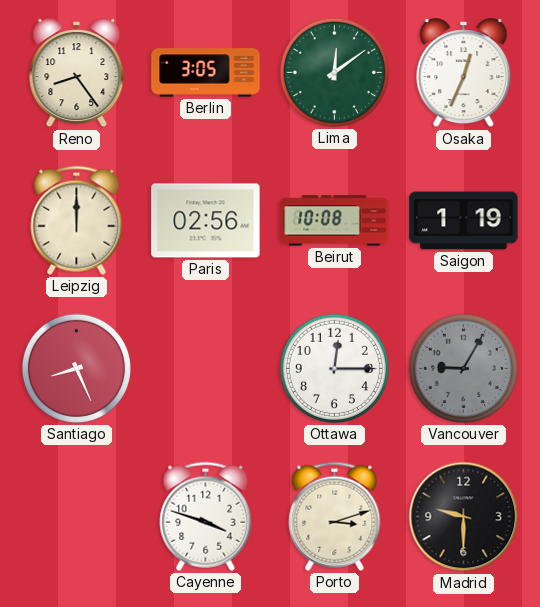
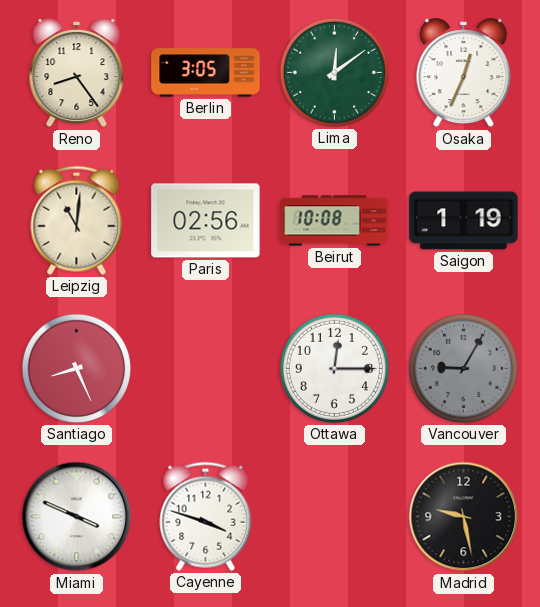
Leipzig: 12:00 -> 11:01
Miami: none -> 3:49
Porto: 3:12 -> none
Madrid: 9:30 -> 9:28
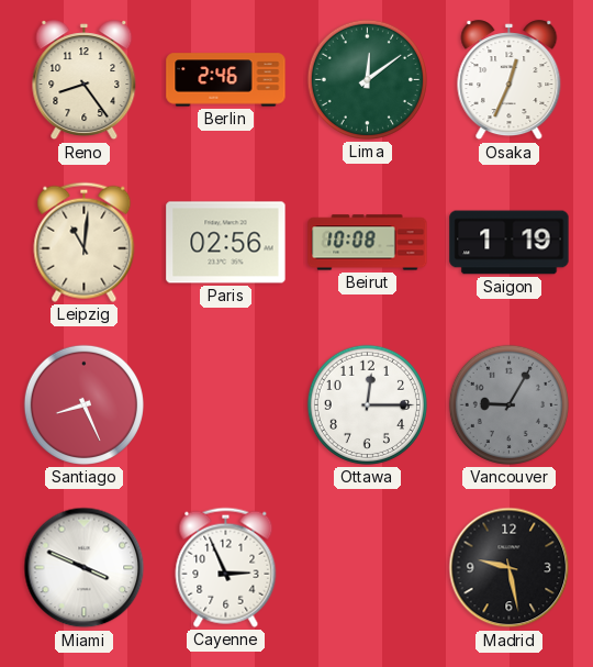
Berlin: 3:05 -> 2:46
Cayenne: 3:48 -> 2:56
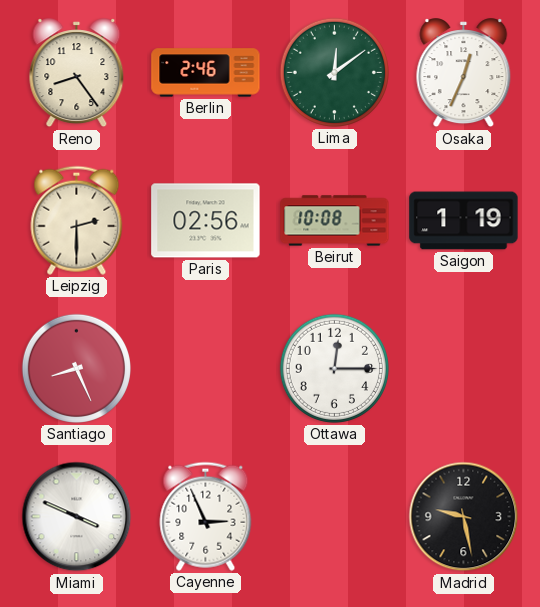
Leipzig: 11:01 -> 2:30
Vancouver: 9:05 -> none
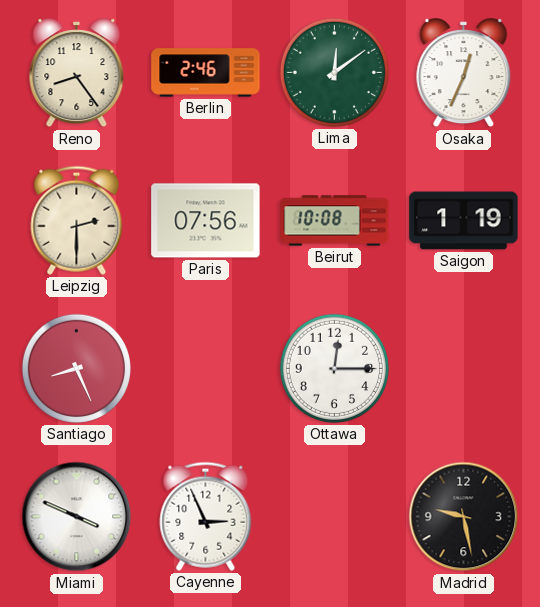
Paris: 02:56 -> 07:56
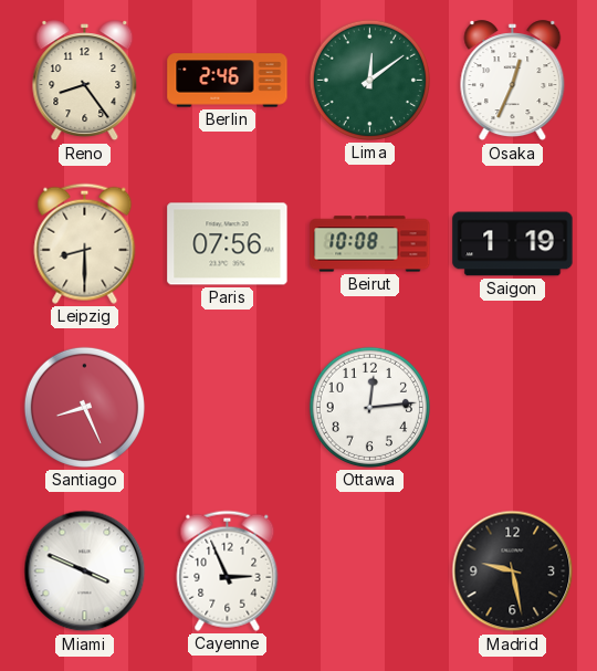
Leipzig: 2:30 -> 8:30
Ottawa: 12:15 -> 12:14
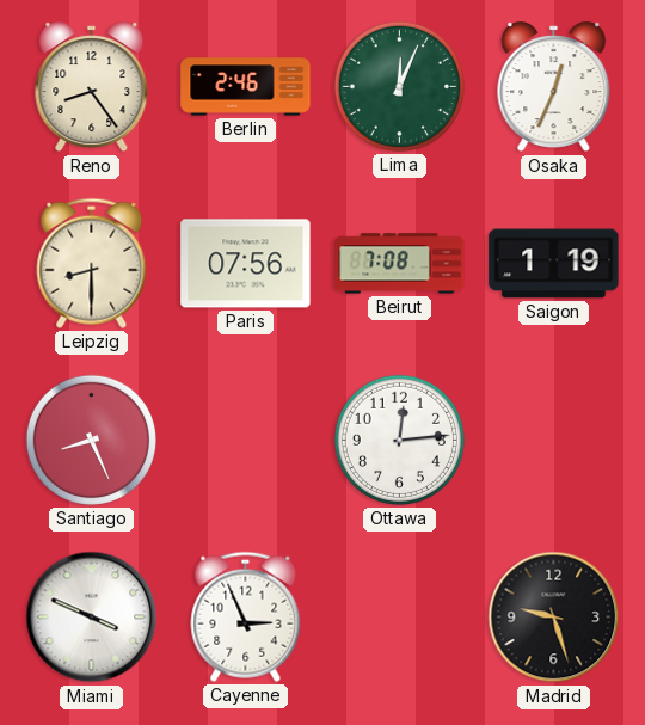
Lima: 12:09 -> 12:04
Beirut: 10:08 -> 7:08
Madrid: 9:28 -> 9:27
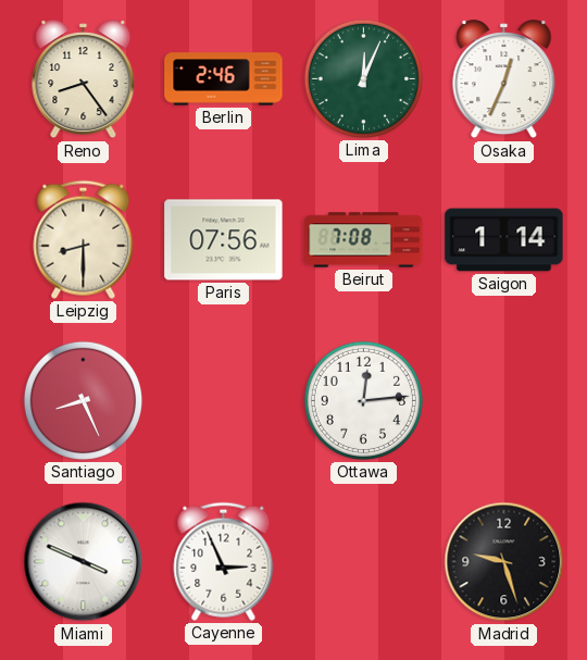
Saigon: 1:19 -> 1:14
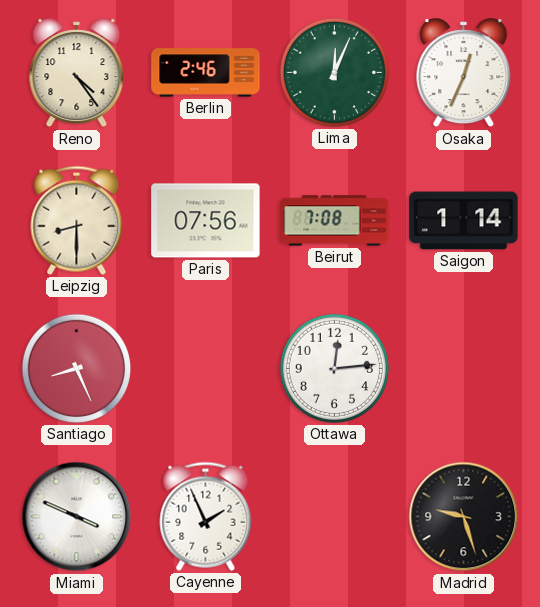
Reno: 8:24 -> 4:24
Cayenne: 2:56 -> 1:56
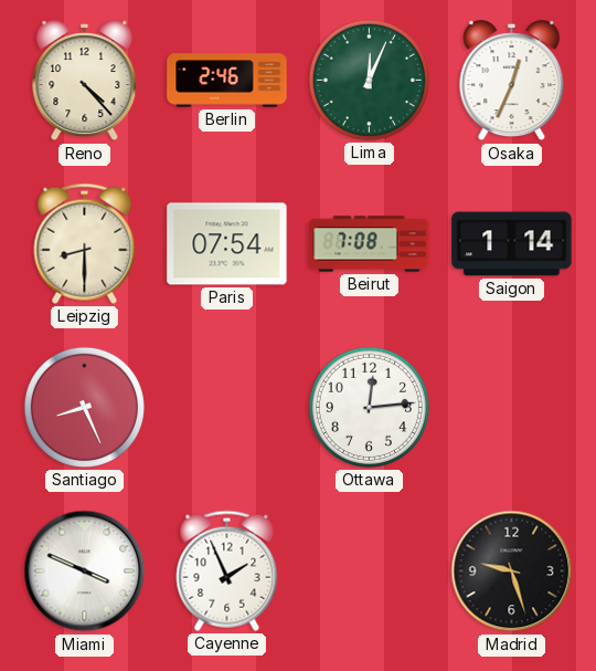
Reno: 4:24 -> 4:23
Paris: 07:56 -> 07:54
